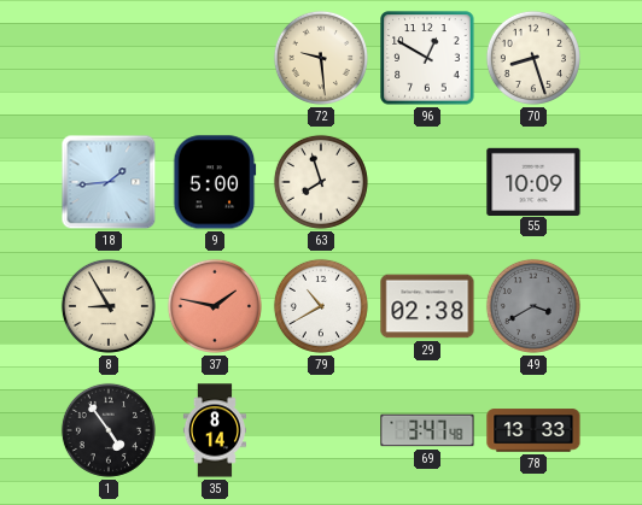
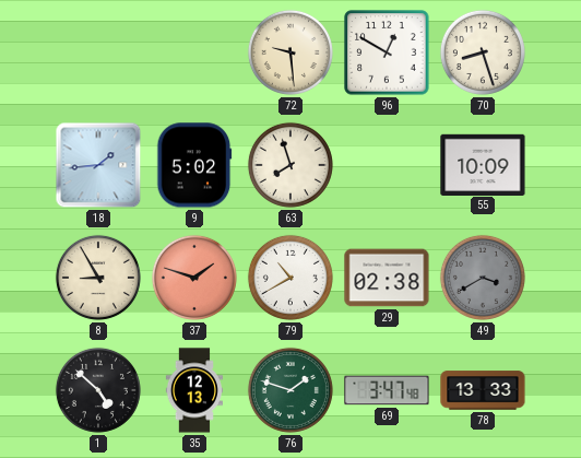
9: 5:00 -> 5:02
37: 1:47 -> 1:48
1: 4:54 -> 4:52
35: 8:14 -> 12:13
76: none -> 1:48
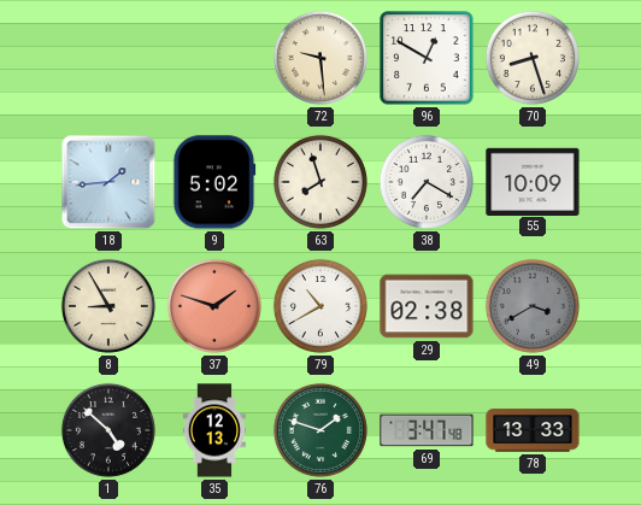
38: none -> 7:20
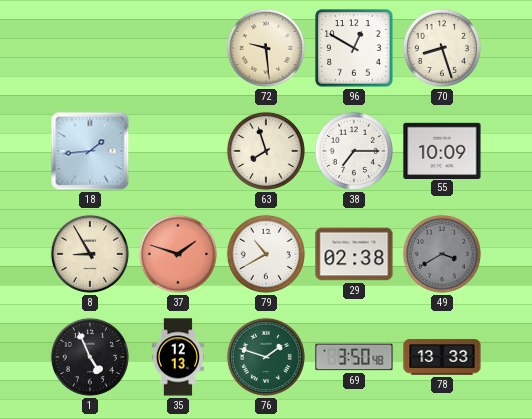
9: 5:02 -> none
38: 7:20 -> 7:15
1: 4:52 -> 4:56
69: 3:47 -> 3:50
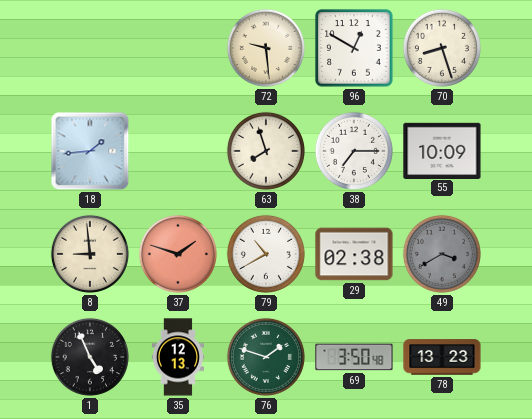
8: 8:55 -> 8:59
78: 13:33 -> 13:23
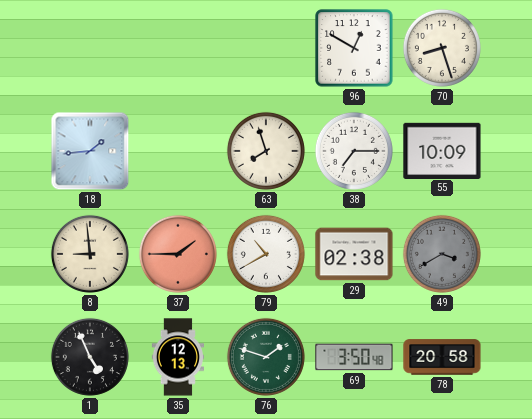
72: 9:29 -> none
37: 1:48 -> 1:45
78: 13:23 -> 20:58
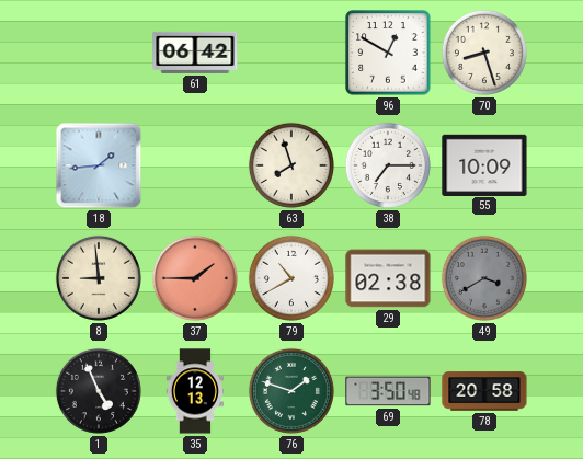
61: none -> 06:42
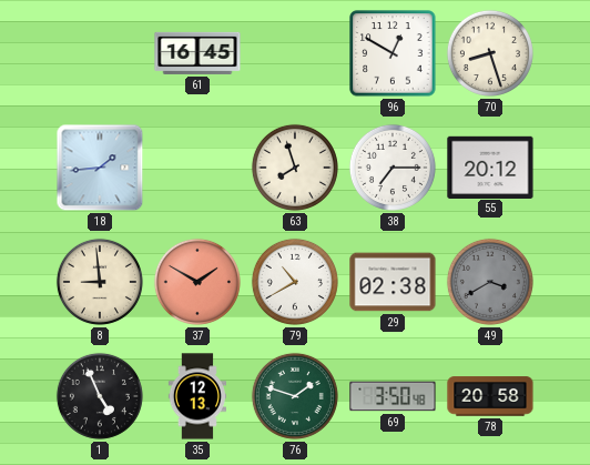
61: 06:42 -> 16:45
55: 10:09 -> 20:12
37: 1:45 -> 1:50
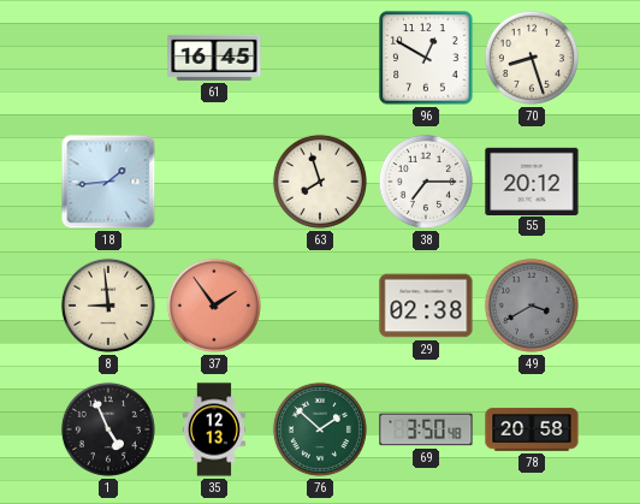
37: 1:50 -> 1:54
79: 10:40 -> none
76: 1:48 -> 1:52
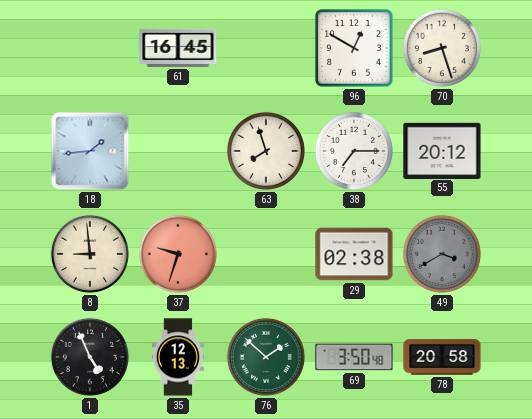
37: 1:54 -> 9:33
